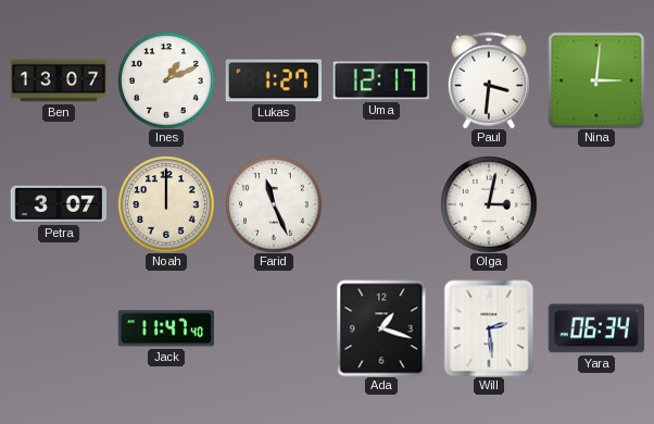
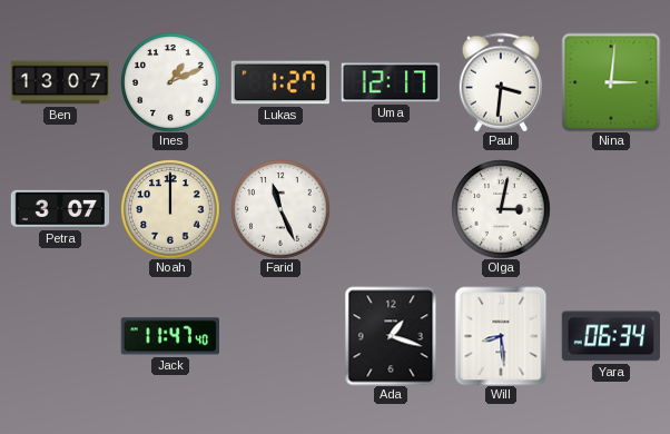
Will: 2:29 -> 8:29
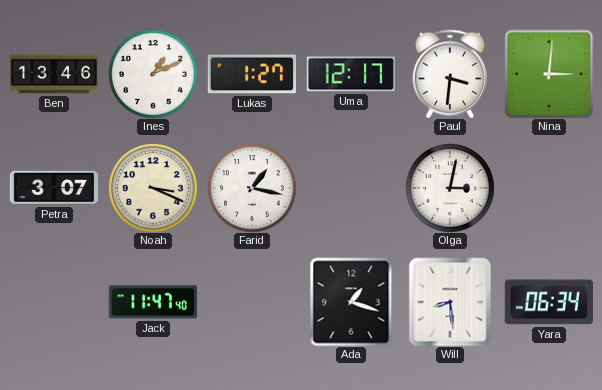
Ben: 13:07 -> 13:46
Noah: 12:00 -> 3:19
Farid: 11:26 -> 1:17
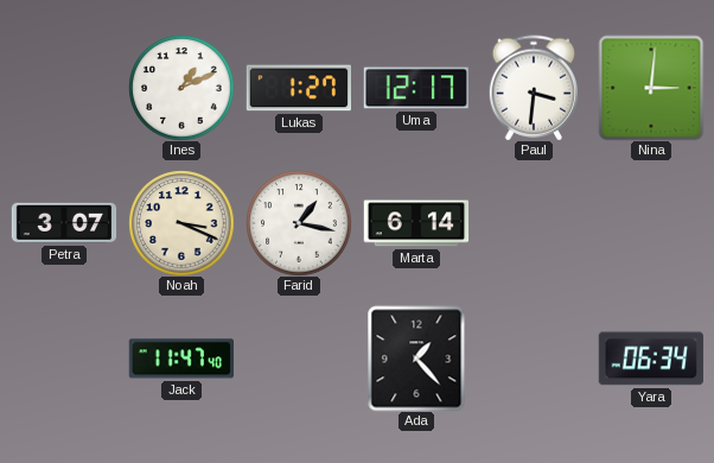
Ben: 13:46 -> none
Marta: none -> 6:14
Olga: 3:02 -> none
Ada: 1:18 -> 1:23
Will: 8:29 -> none
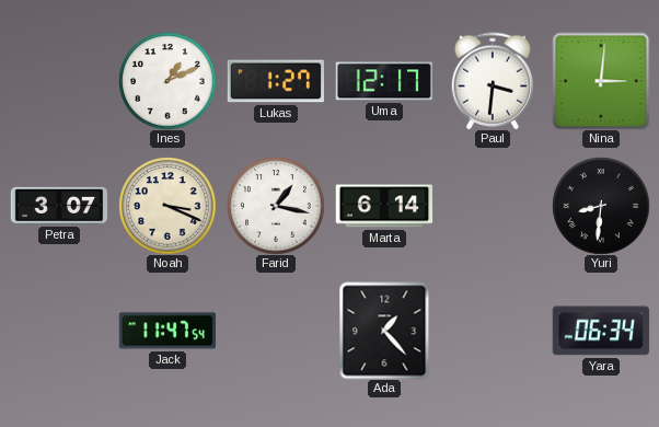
Yuri: none -> 8:31
Jack: 11:47:40 -> 11:47:54
